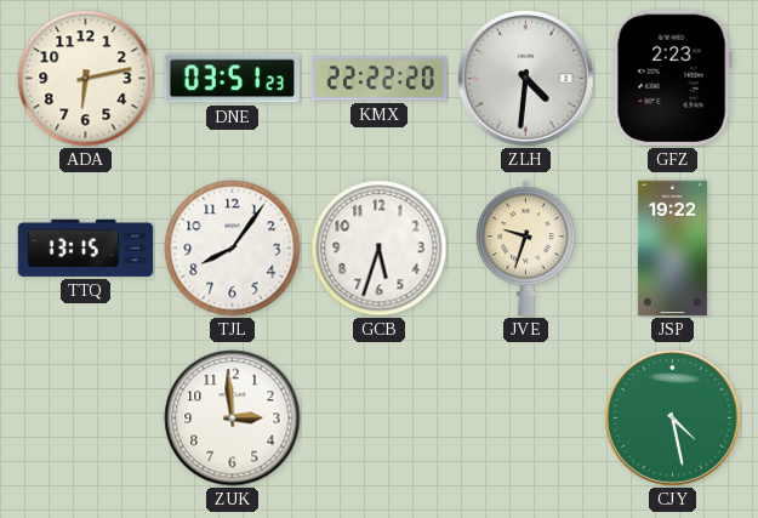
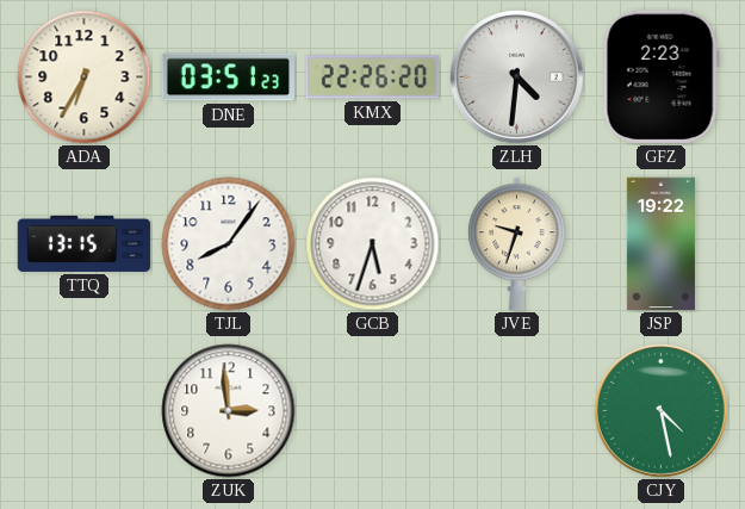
ADA: 6:13 -> 6:35
KMX: 22:22 -> 22:26
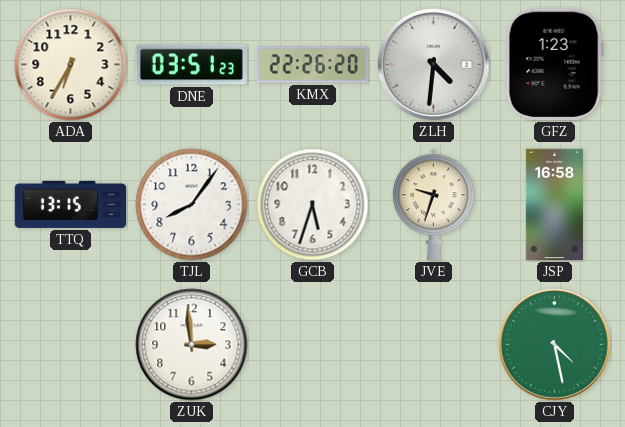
GFZ: 2:23 -> 1:23
JSP: 19:22 -> 16:58
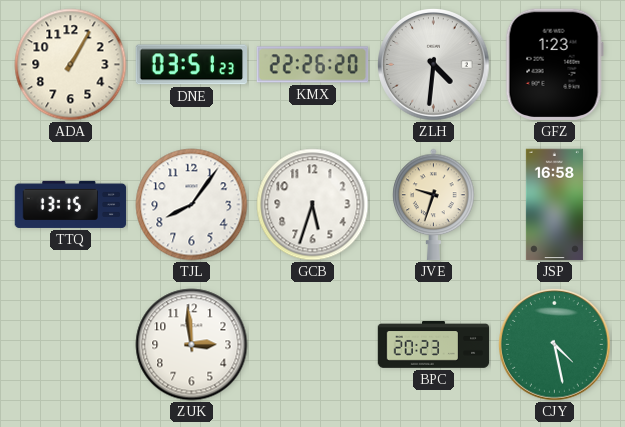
ADA: 6:35 -> 1:05
BPC: none -> 20:23
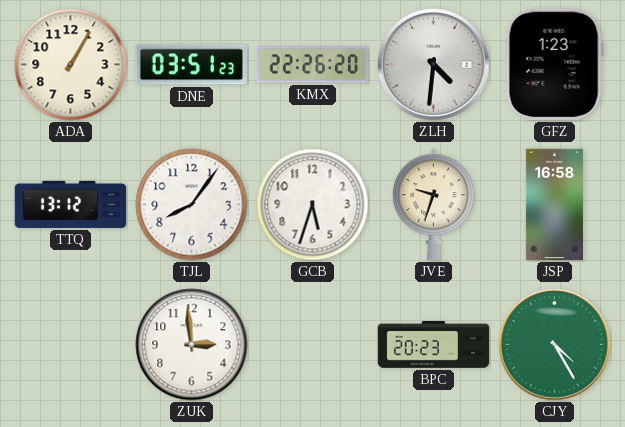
TTQ: 13:15 -> 13:12
CJY: 4:28 -> 4:25
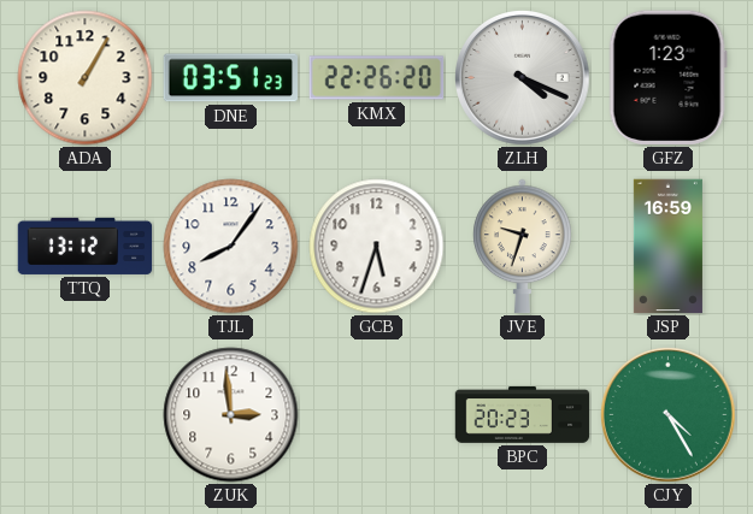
ZLH: 4:31 -> 4:19
JSP: 16:58 -> 16:59
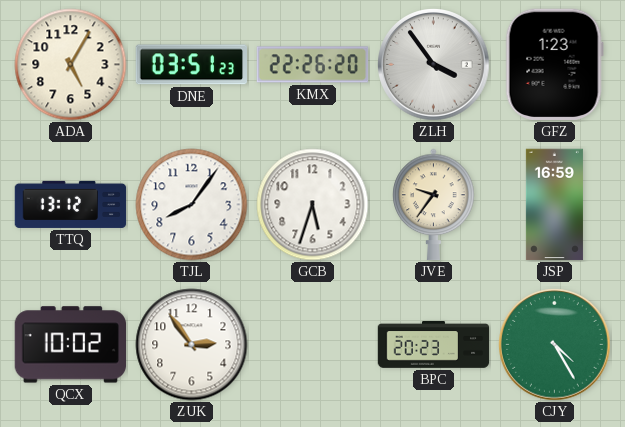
ADA: 1:05 -> 5:05
ZLH: 4:19 -> 3:54
JVE: 9:33 -> 9:36
QCX: none -> 10:02
ZUK: 2:59 -> 2:54
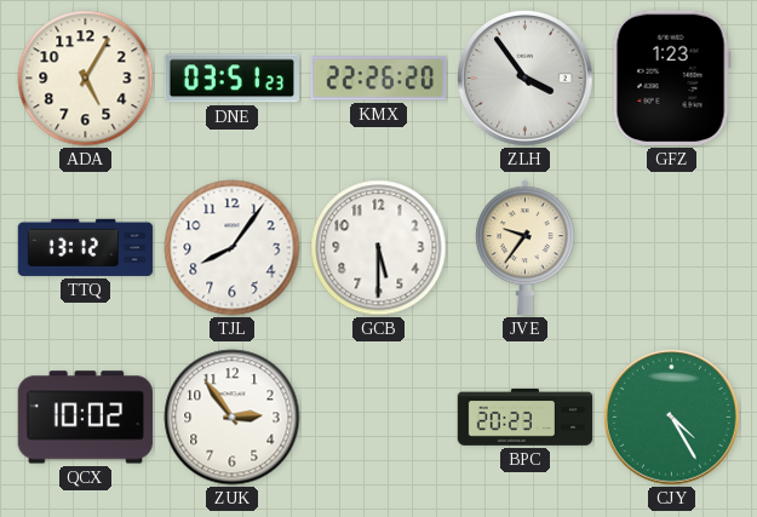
GCB: 5:33 -> 5:30
JSP: 16:59 -> none
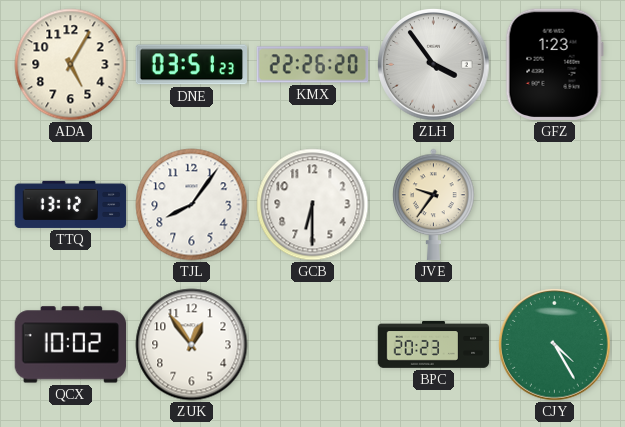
GCB: 5:30 -> 6:30
ZUK: 2:54 -> 12:54
